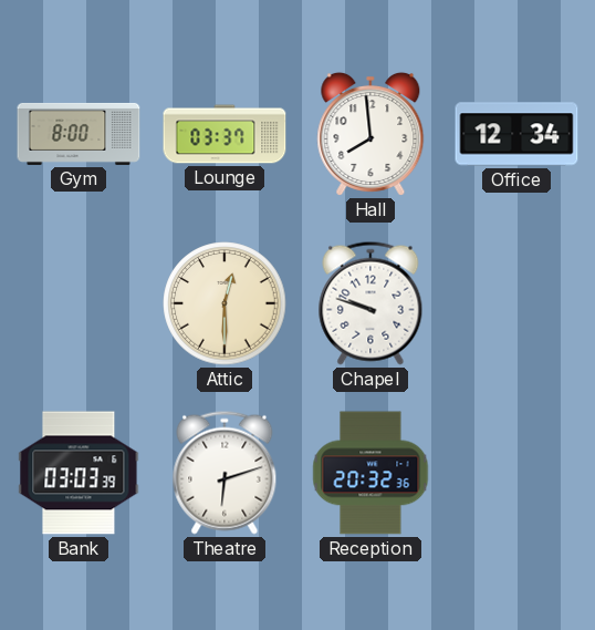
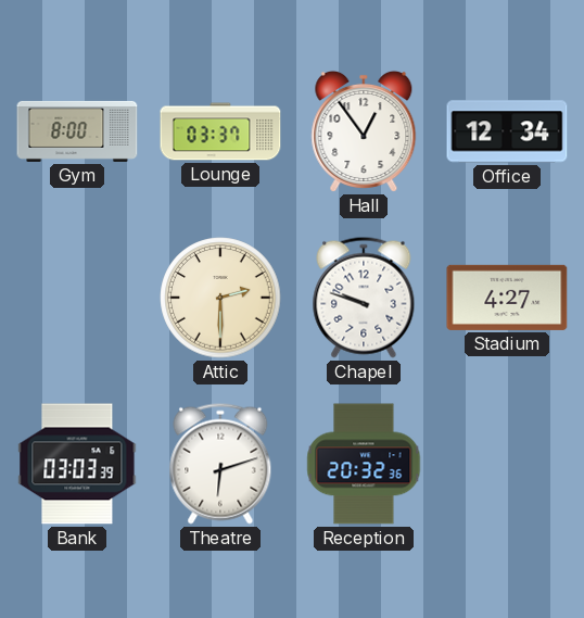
Hall: 7:59 -> 12:54
Attic: 12:30 -> 2:30
Stadium: none -> 4:27
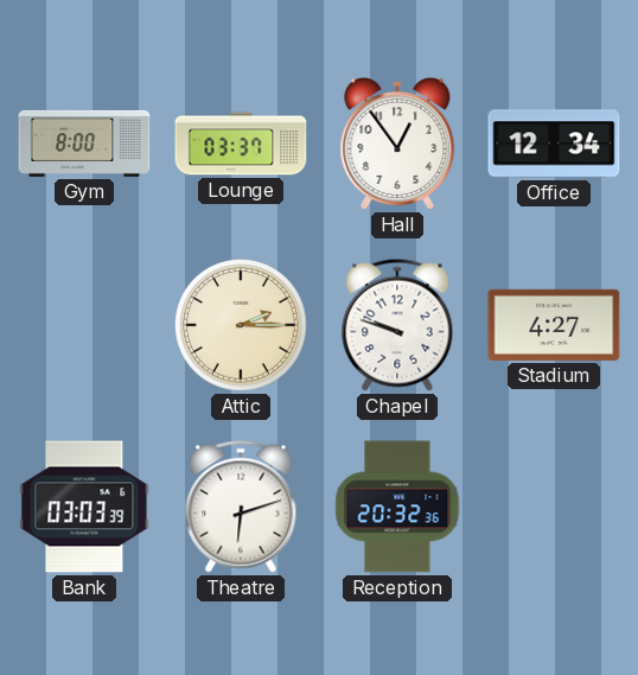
Attic: 2:30 -> 2:15
